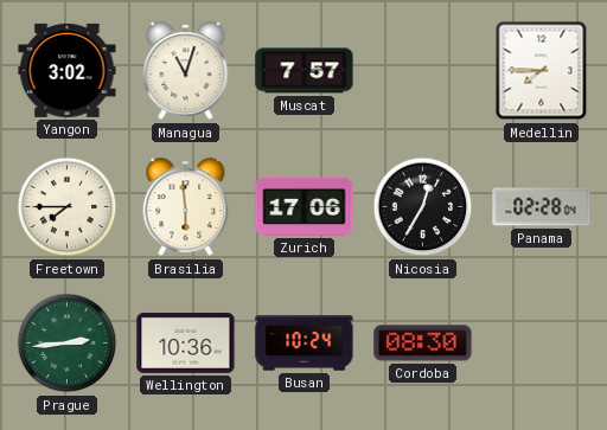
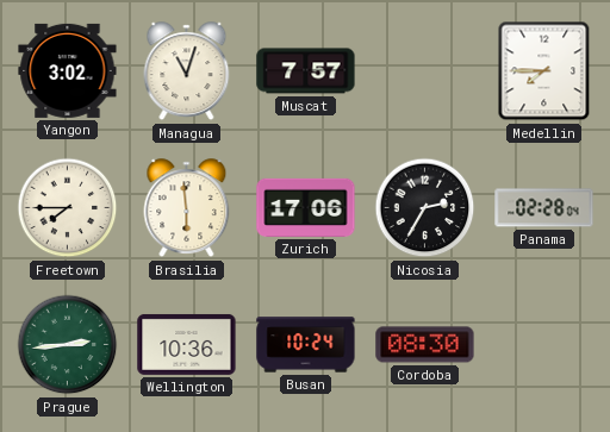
Nicosia: 12:35 -> 2:35
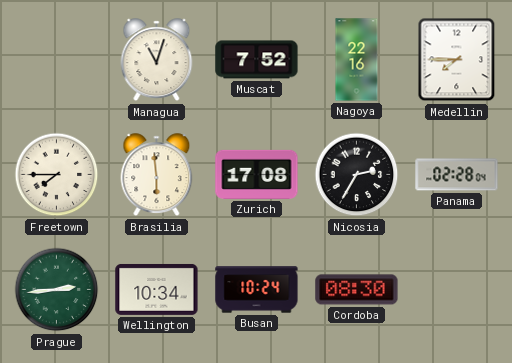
Yangon: 3:02 -> none
Muscat: 7:57 -> 7:52
Nagoya: none -> 22:16
Zurich: 17:06 -> 17:08
Wellington: 10:36 -> 10:34
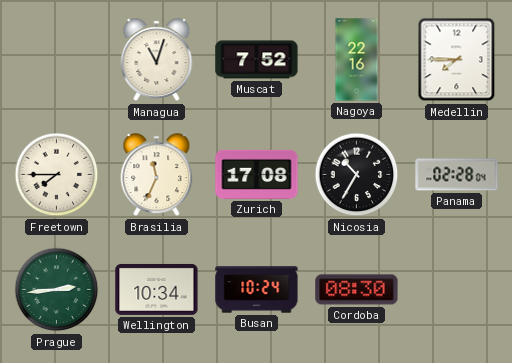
Brasilia: 5:59 -> 11:34
Nicosia: 2:35 -> 10:35
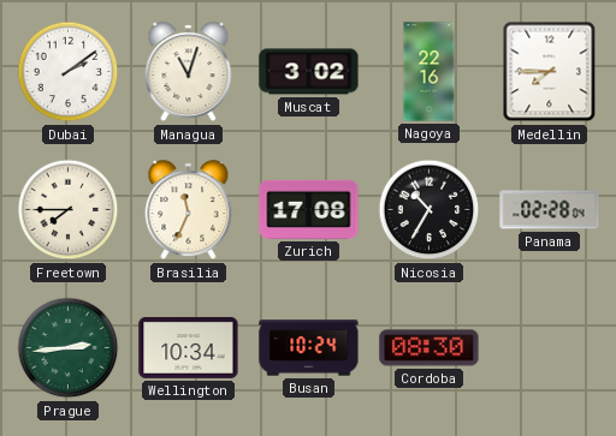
Dubai: none -> 2:09
Muscat: 7:52 -> 3:02
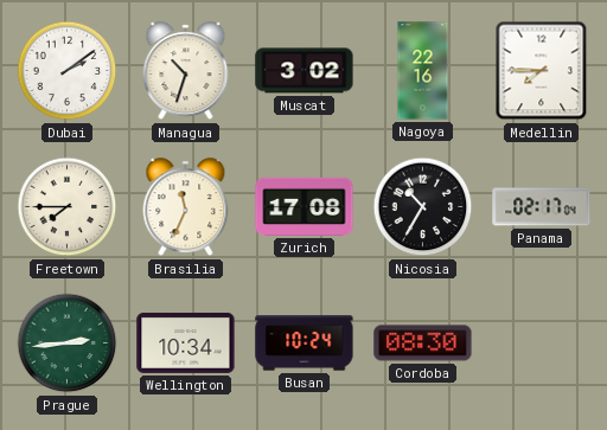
Managua: 11:03 -> 10:33
Panama: 02:28 -> 02:17
